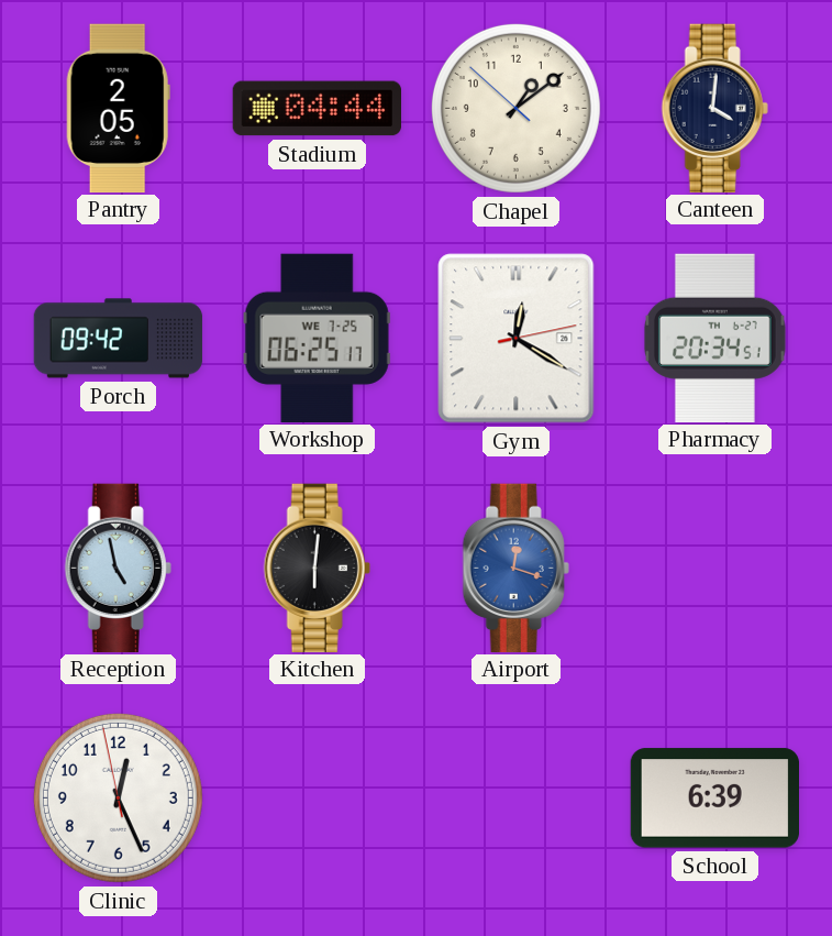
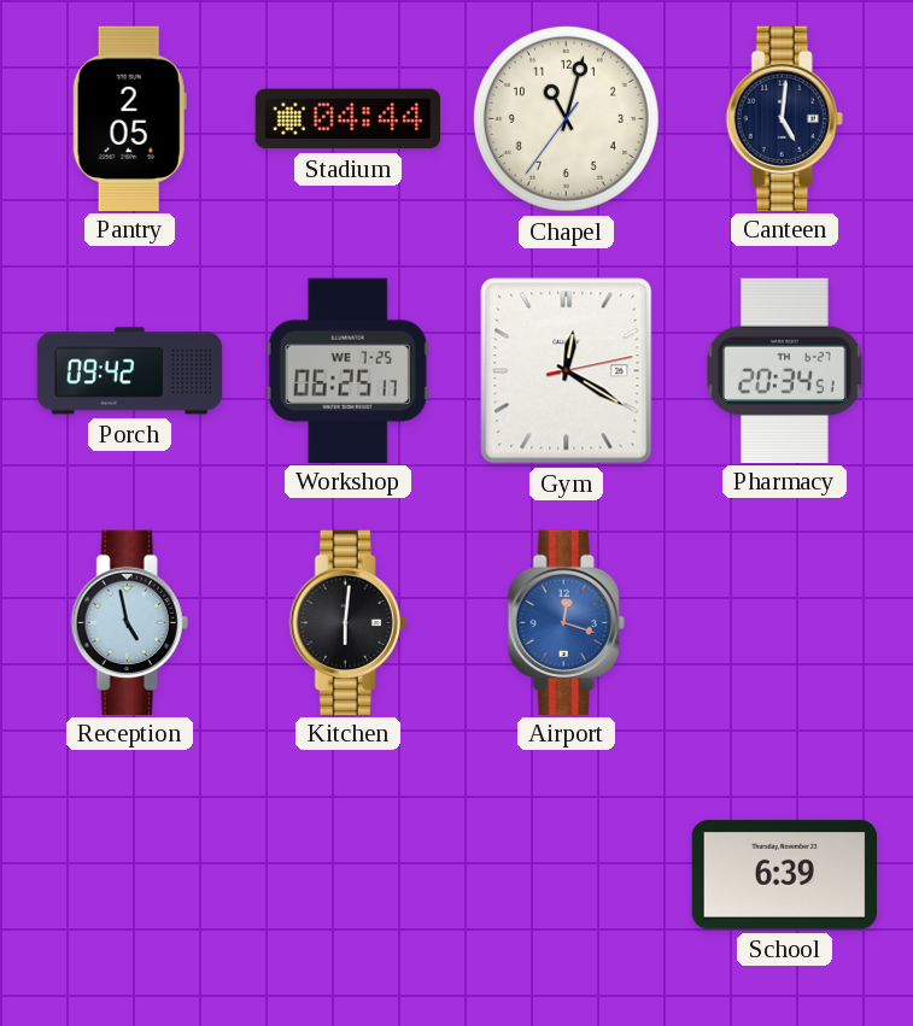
Chapel: 1:08 -> 11:02
Canteen: 4:01 -> 5:01
Clinic: 12:25 -> none
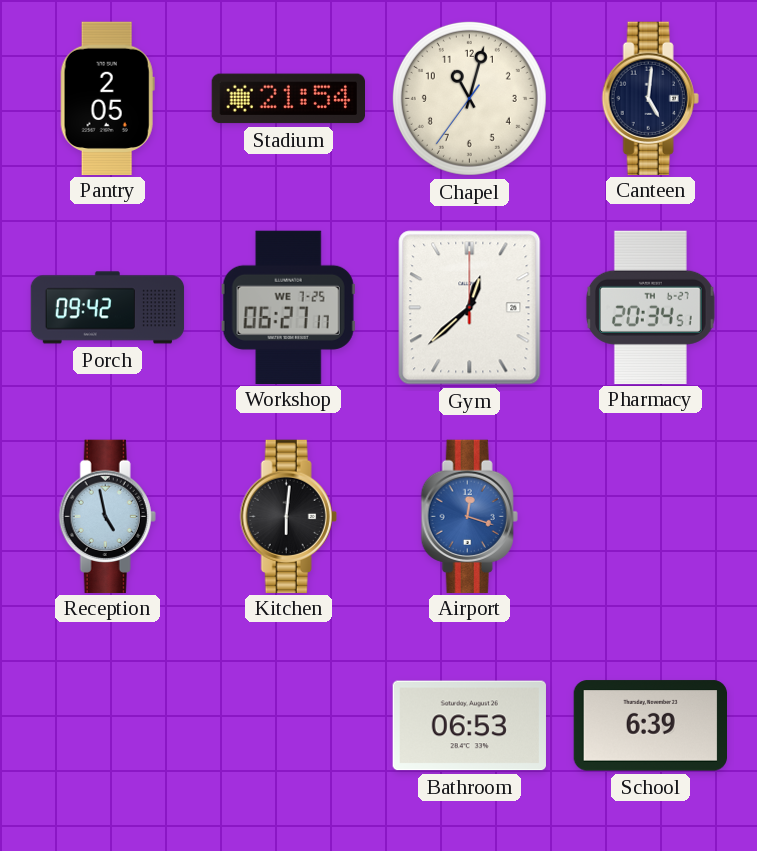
Stadium: 04:44 -> 21:54
Workshop: 06:25 -> 06:27
Gym: 12:20 -> 12:38
Bathroom: none -> 06:53
